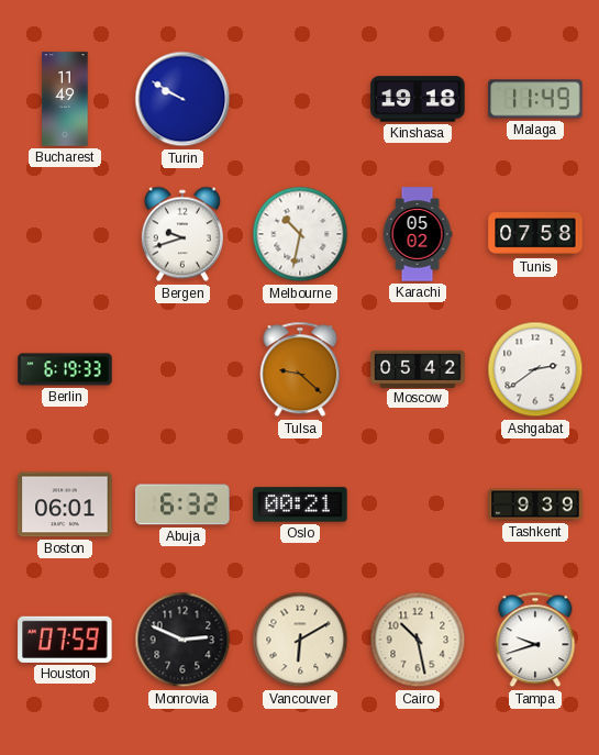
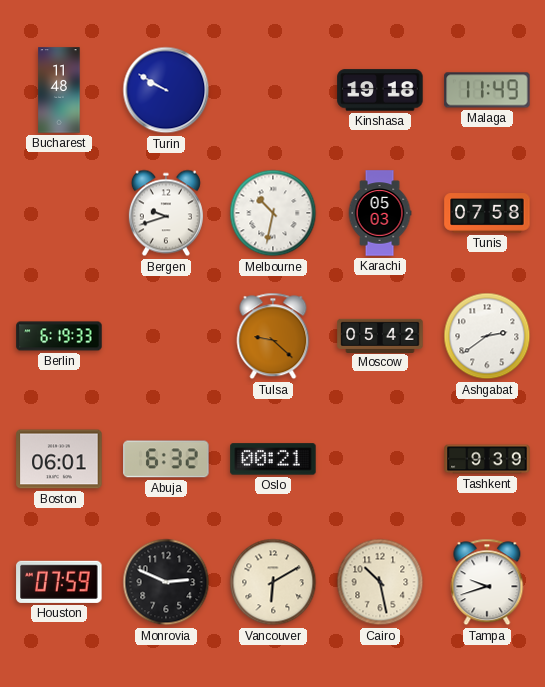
Bucharest: 11:49 -> 11:48
Karachi: 05:02 -> 05:03
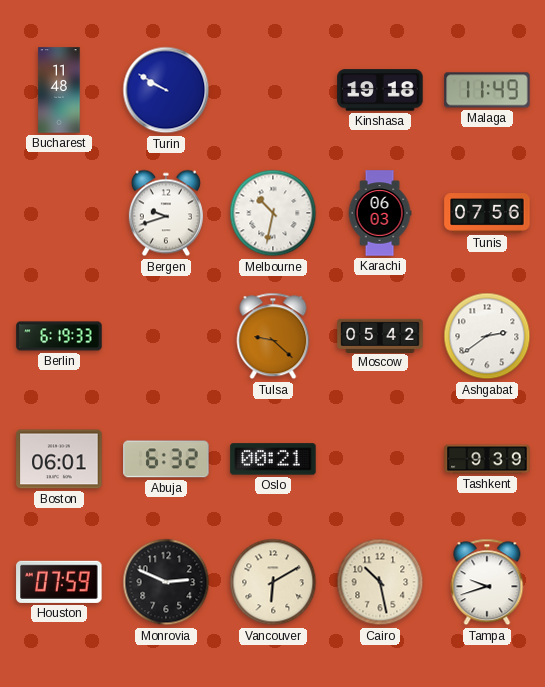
Karachi: 05:03 -> 06:03
Tunis: 07:58 -> 07:56
